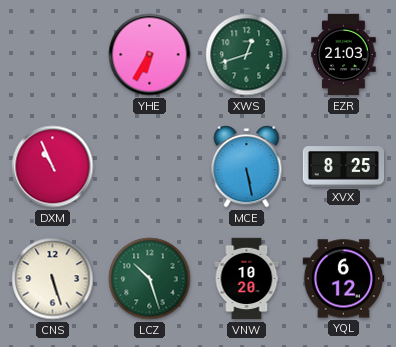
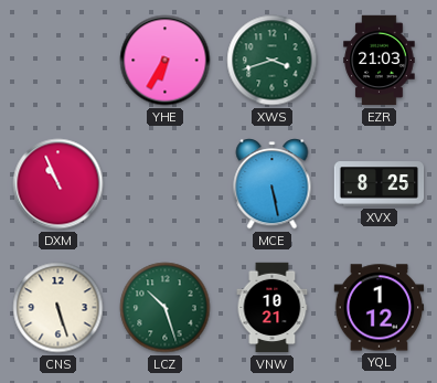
XWS: 12:42 -> 3:42
VNW: 10:20 -> 10:21
YQL: 6:12 -> 1:12
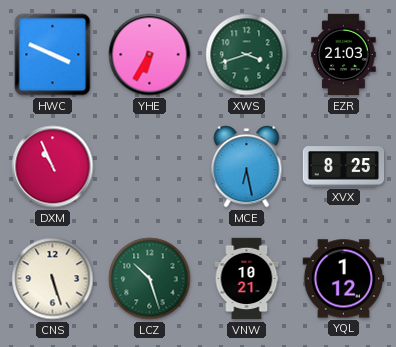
HWC: none -> 3:49
MCE: 5:28 -> 6:28
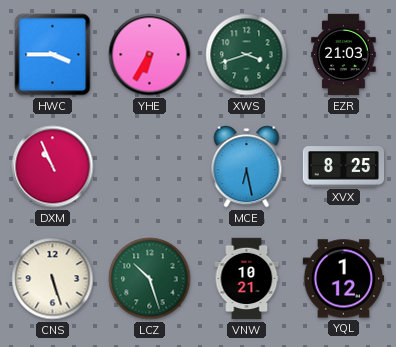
HWC: 3:49 -> 3:45
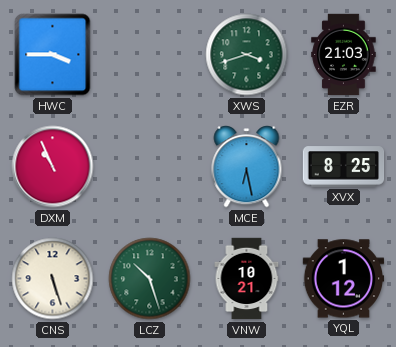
YHE: 6:35 -> none
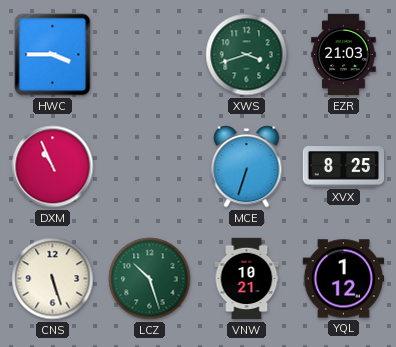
MCE: 6:28 -> 6:33
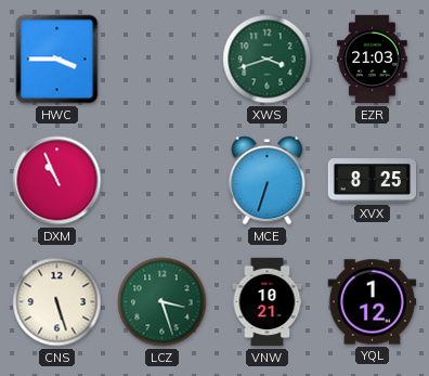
LCZ: 10:27 -> 3:27
